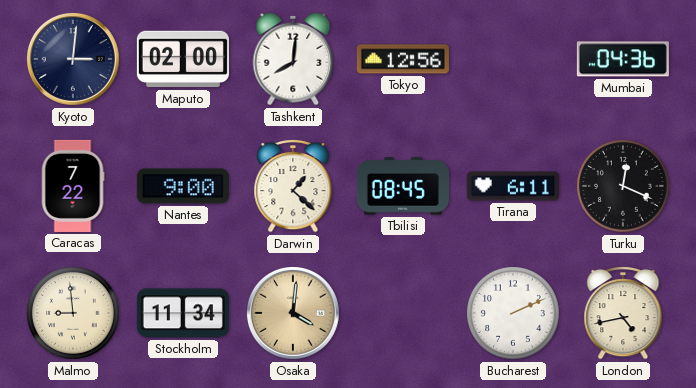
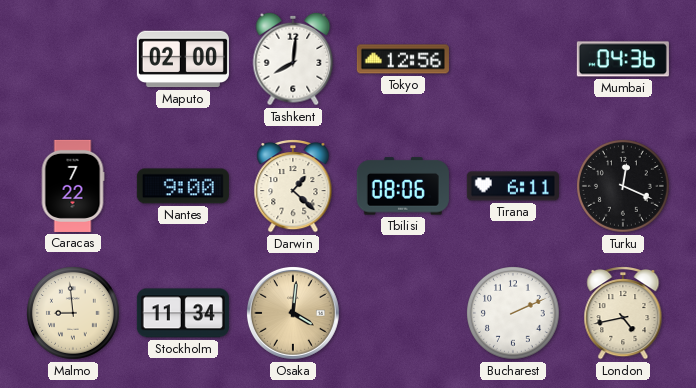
Kyoto: 3:01 -> none
Tbilisi: 08:45 -> 08:06
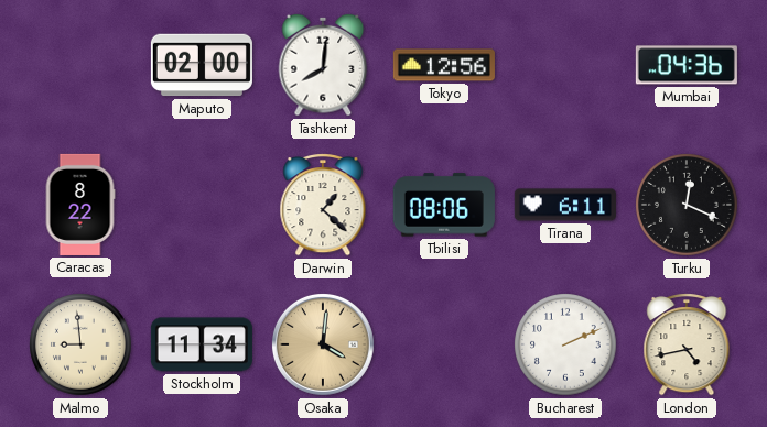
Caracas: 7:22 -> 8:22
Nantes: 9:00 -> none
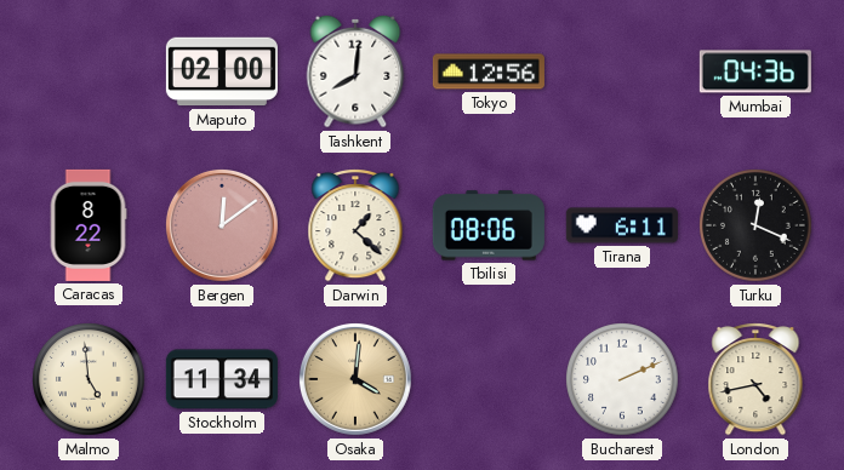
Bergen: none -> 12:09
Malmo: 8:59 -> 4:59
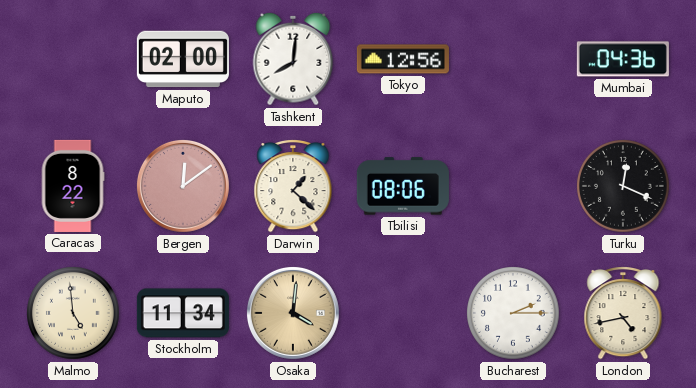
Tirana: 6:11 -> none
Bucharest: 2:11 -> 2:15
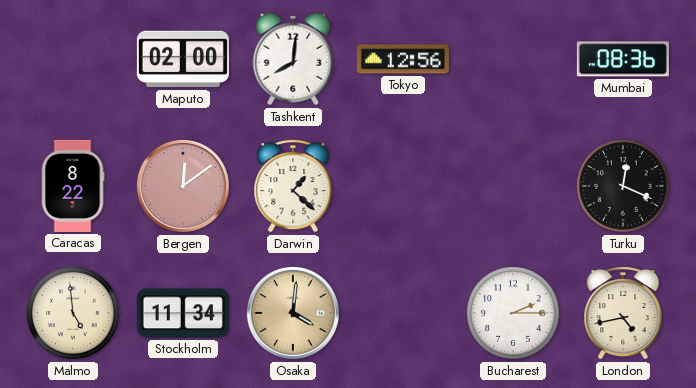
Mumbai: 04:36 -> 08:36
Tbilisi: 08:06 -> none
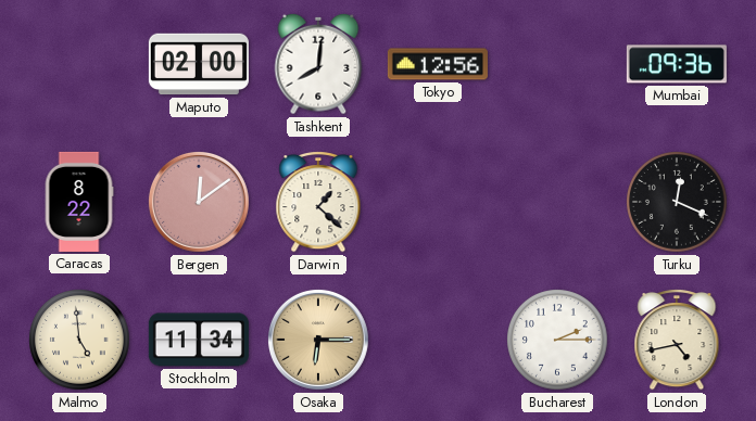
Mumbai: 08:36 -> 09:36
Osaka: 4:01 -> 6:15
